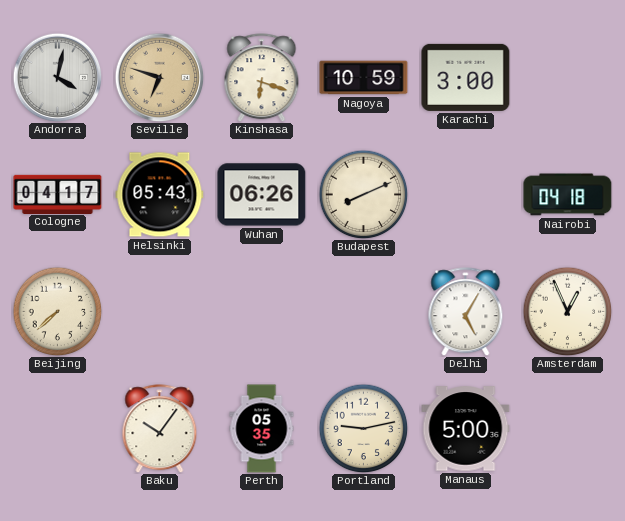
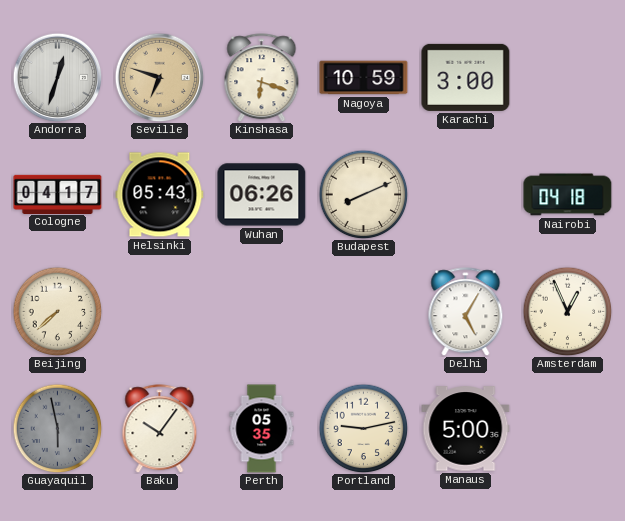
Andorra: 4:02 -> 12:33
Guayaquil: none -> 5:58
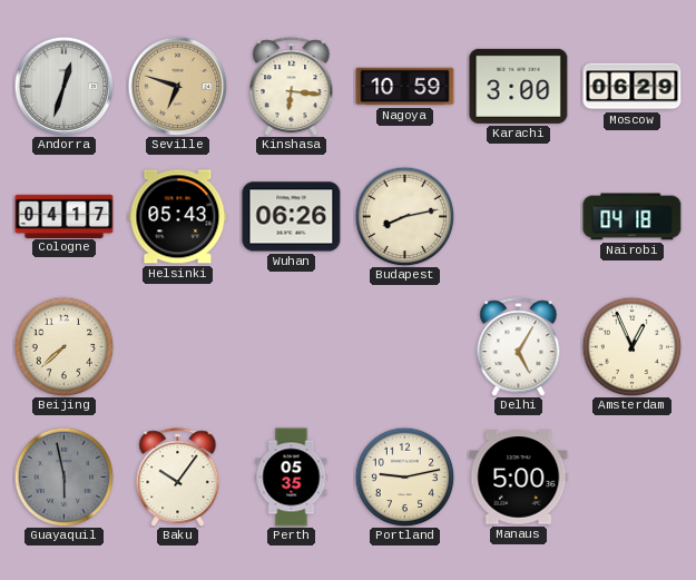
Kinshasa: 6:18 -> 6:16
Moscow: none -> 06:29
Budapest: 8:11 -> 8:13
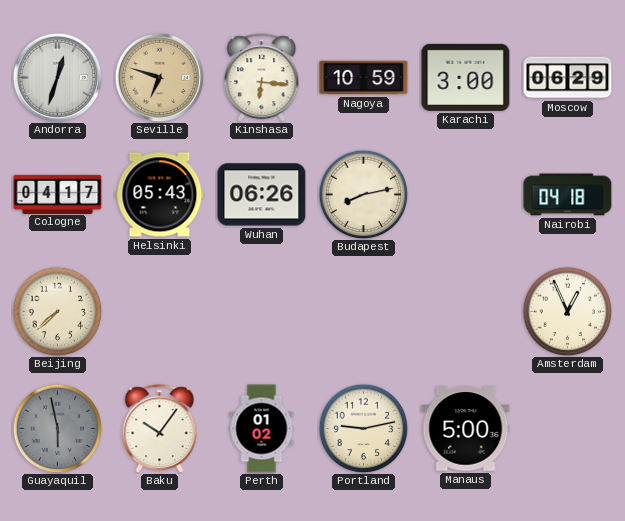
Delhi: 5:05 -> none
Perth: 05:35 -> 01:02
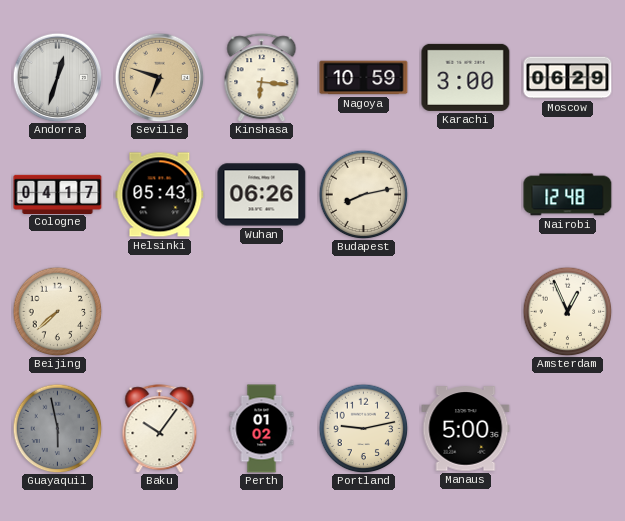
Nairobi: 04:18 -> 12:48
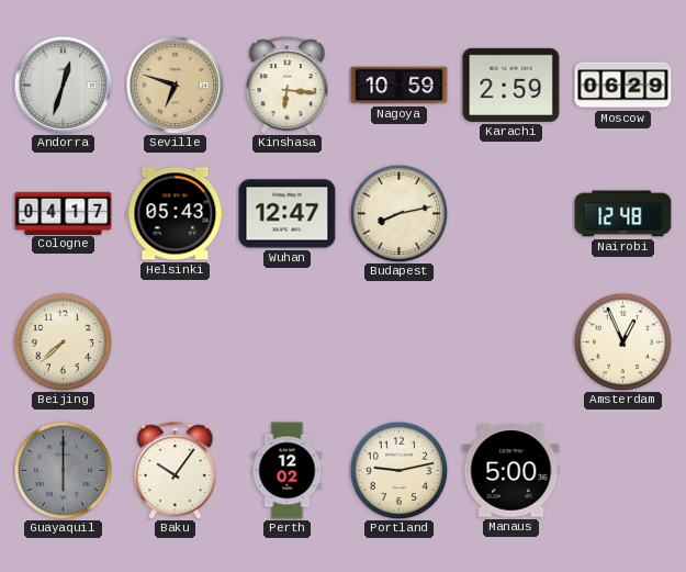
Karachi: 3:00 -> 2:59
Wuhan: 06:26 -> 12:47
Guayaquil: 5:58 -> 6:00
Perth: 01:02 -> 12:02
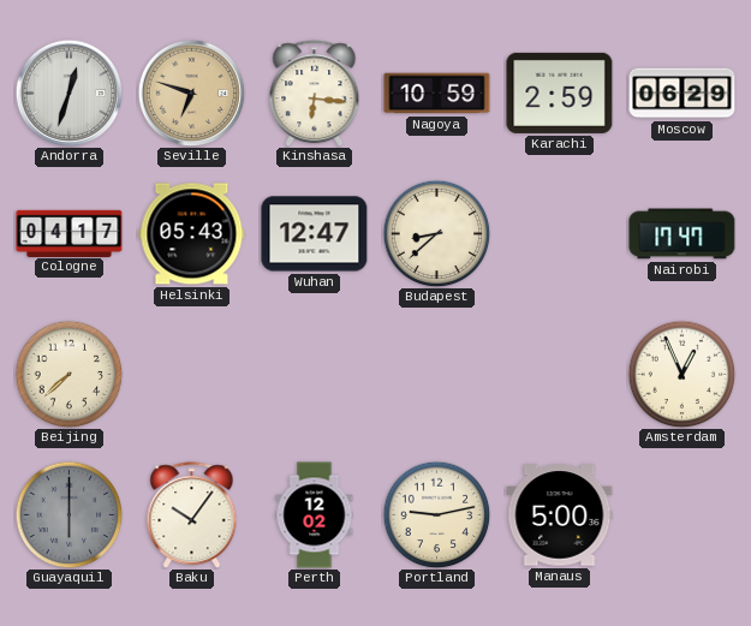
Budapest: 8:13 -> 8:38
Nairobi: 12:48 -> 17:47
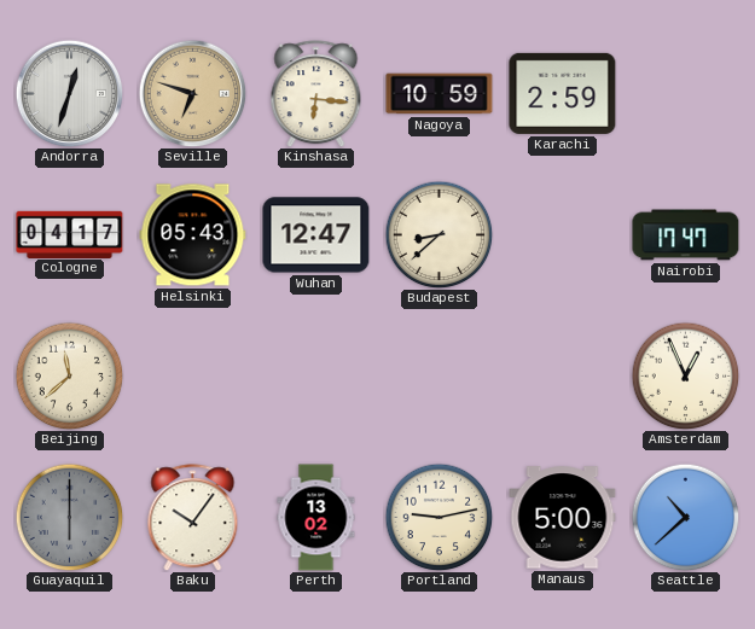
Moscow: 06:29 -> none
Beijing: 7:38 -> 11:38
Perth: 12:02 -> 13:02
Seattle: none -> 10:38
